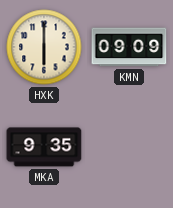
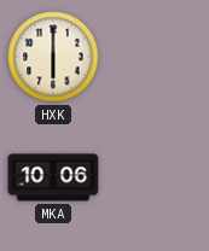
KMN: 09:09 -> none
MKA: 9:35 -> 10:06
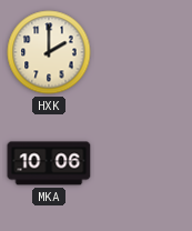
HXK: 6:00 -> 2:00
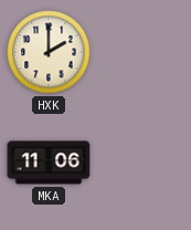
MKA: 10:06 -> 11:06
